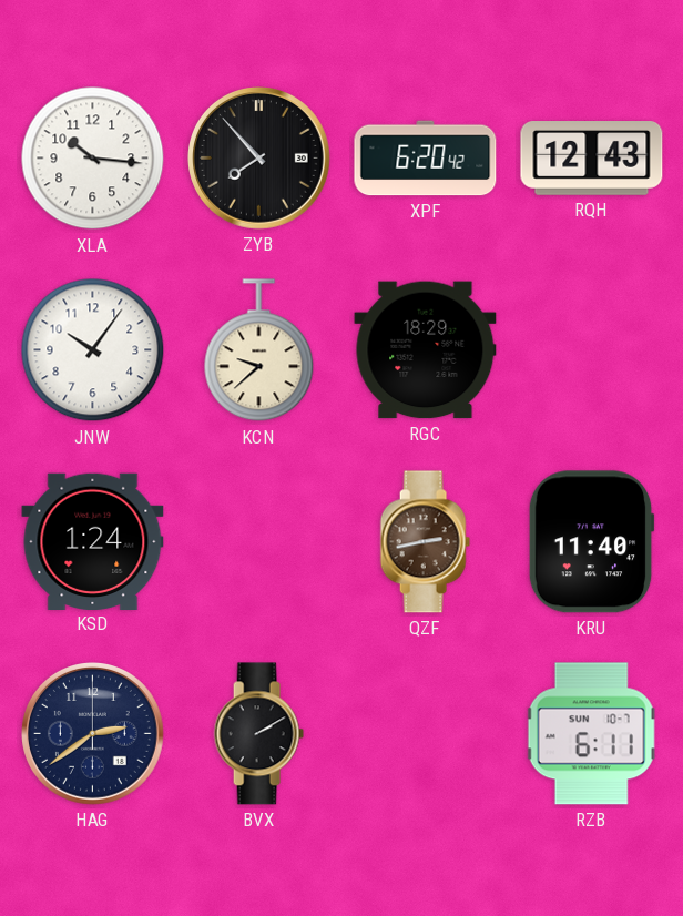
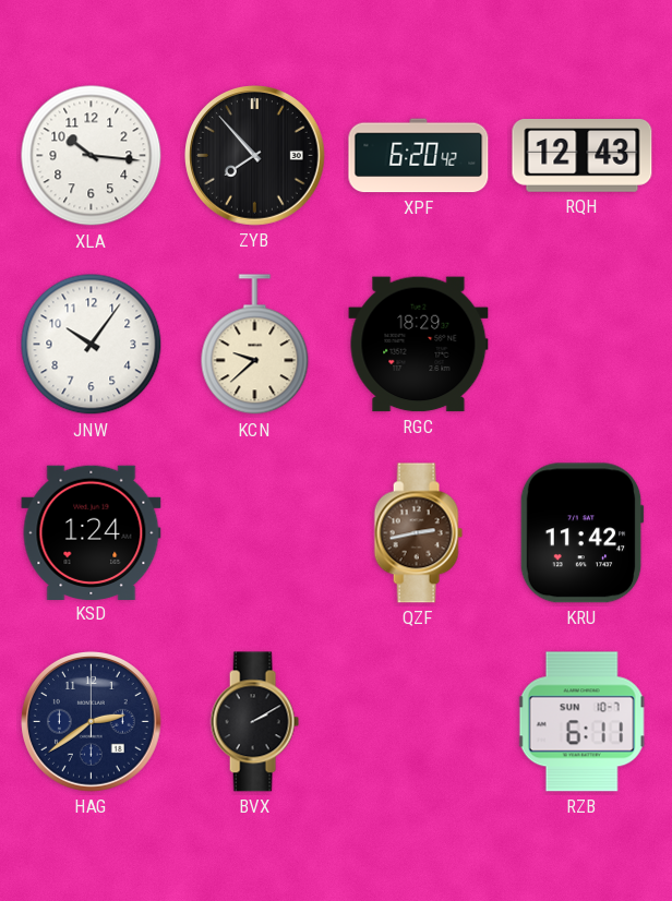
KRU: 11:40 -> 11:42
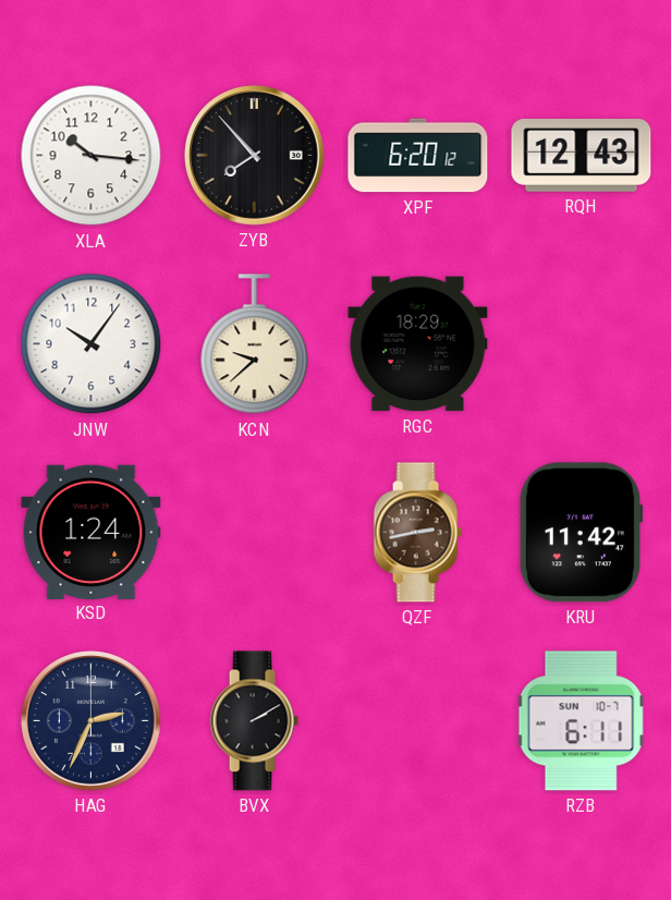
XPF: 6:20:42 -> 6:20:12
HAG: 2:39 -> 2:34
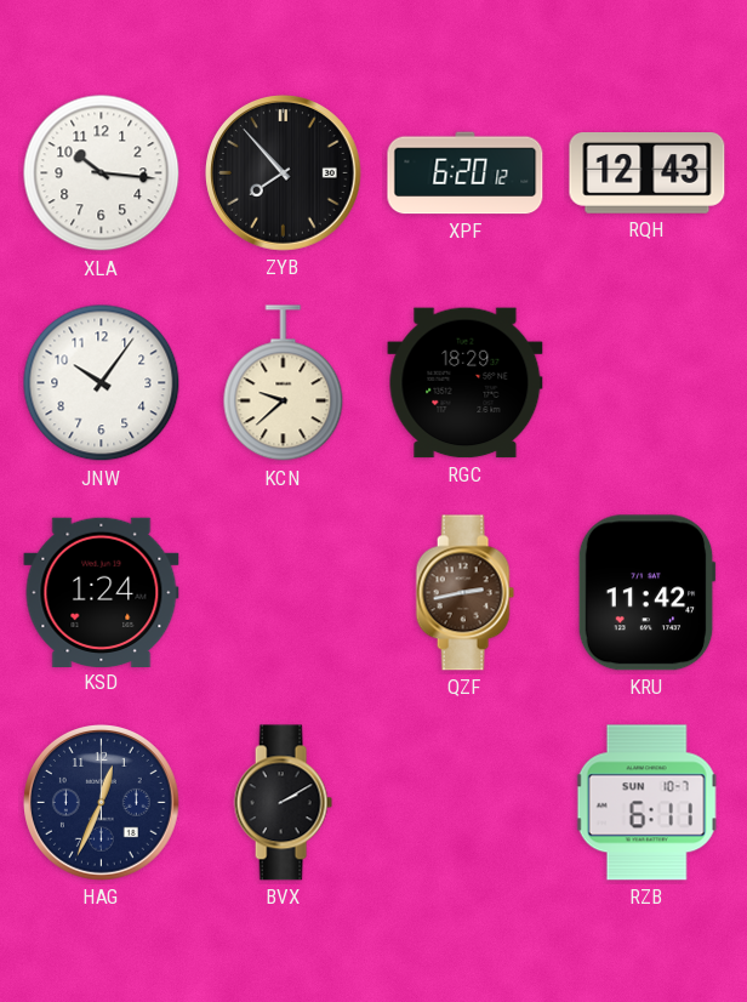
HAG: 2:34 -> 12:34
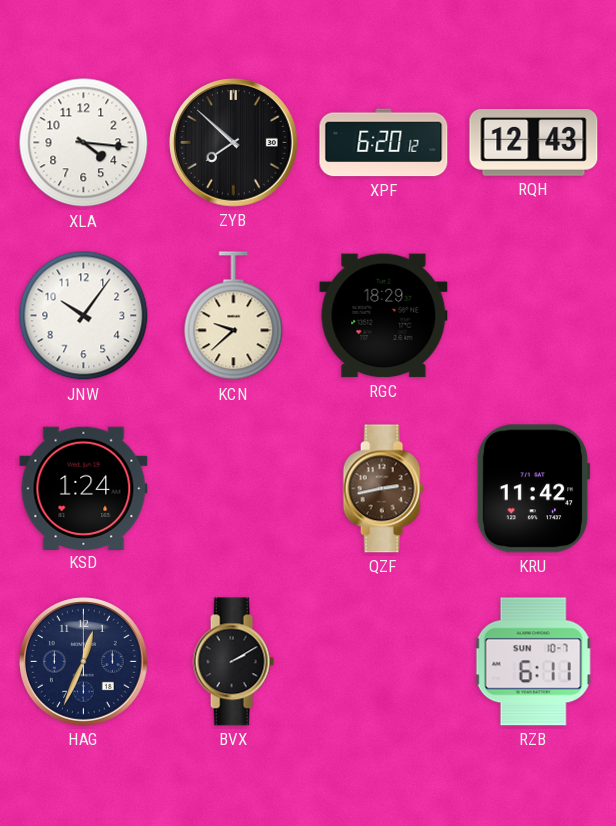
XLA: 10:16 -> 4:16
ZYB: 7:53 -> 7:52
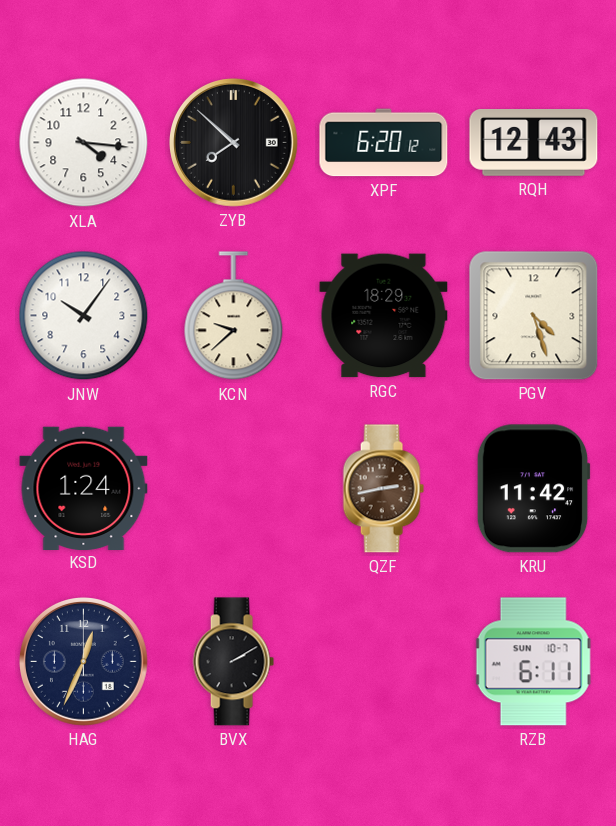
PGV: none -> 4:27
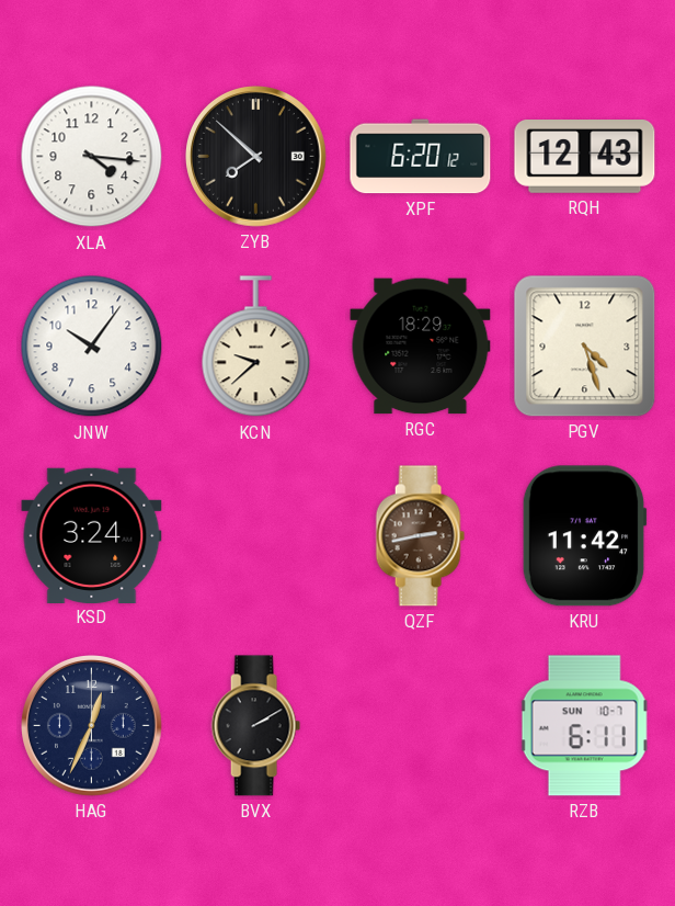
KSD: 1:24 -> 3:24
